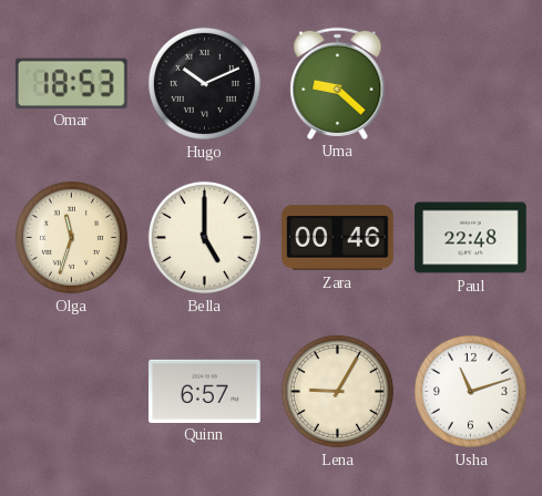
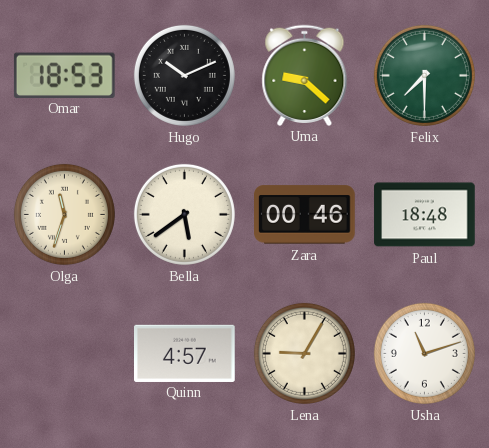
Felix: none -> 7:30
Bella: 5:00 -> 5:39
Paul: 22:48 -> 18:48
Quinn: 6:57 -> 4:57
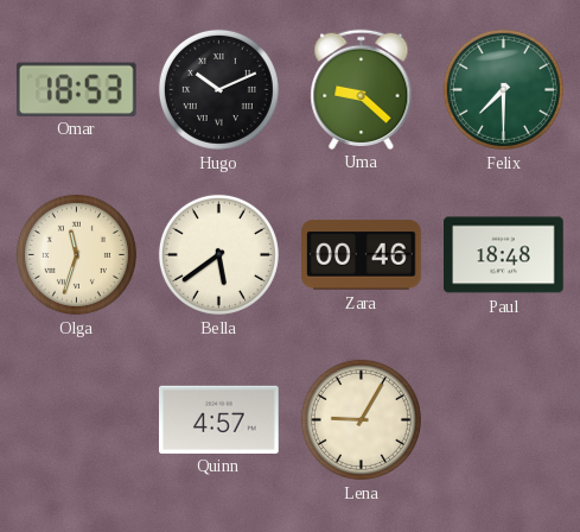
Usha: 11:12 -> none
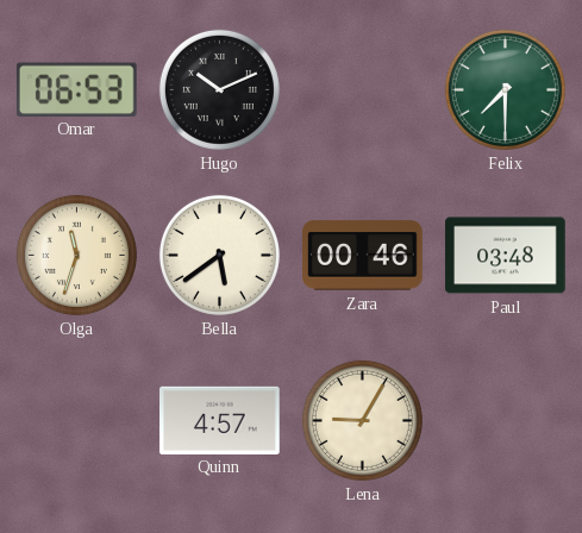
Omar: 18:53 -> 06:53
Uma: 9:22 -> none
Paul: 18:48 -> 03:48
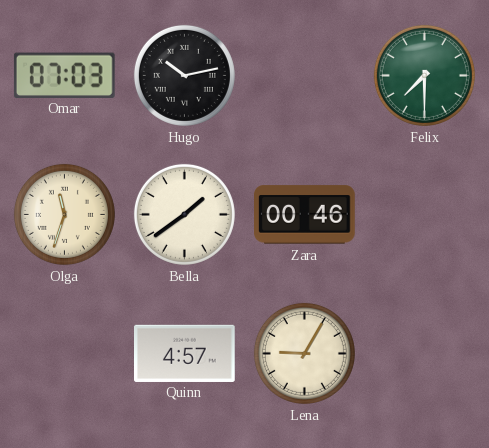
Omar: 06:53 -> 07:03
Hugo: 10:11 -> 10:13
Bella: 5:39 -> 1:39
Paul: 03:48 -> none
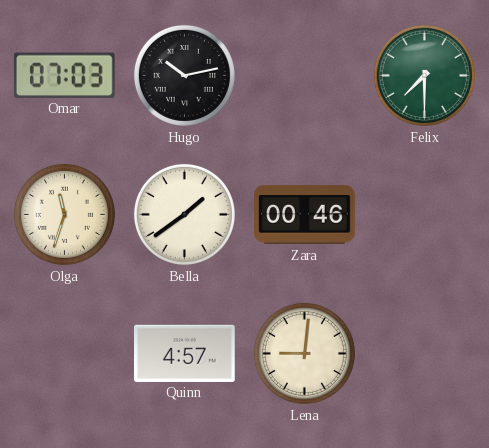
Lena: 9:05 -> 9:01
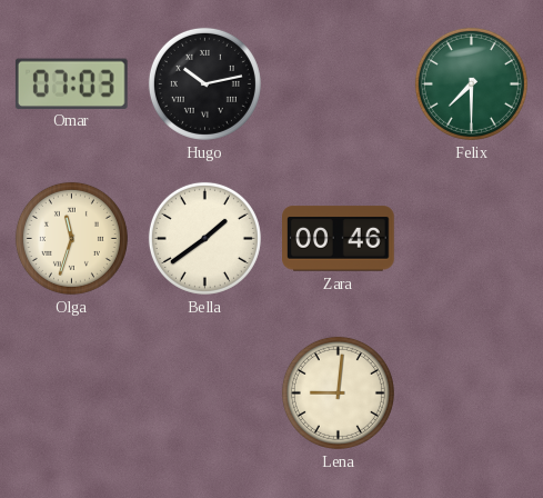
Quinn: 4:57 -> none
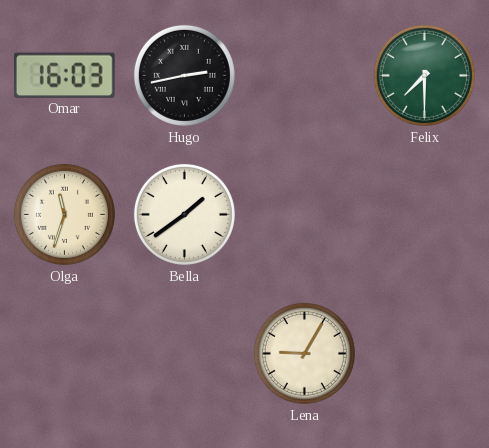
Omar: 07:03 -> 16:03
Hugo: 10:13 -> 2:43
Zara: 00:46 -> none
Lena: 9:01 -> 9:05
